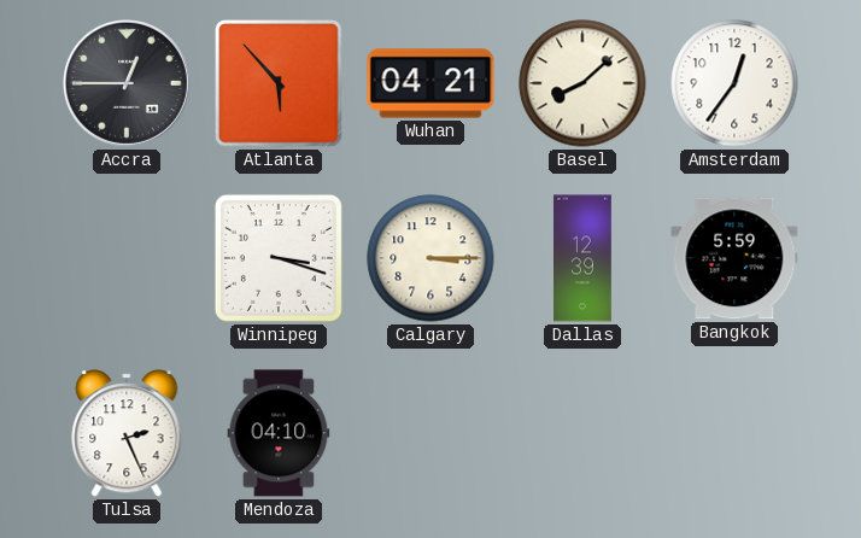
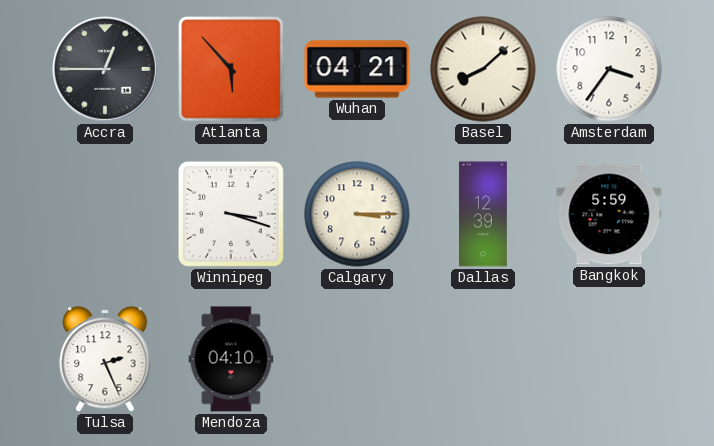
Amsterdam: 12:36 -> 3:36
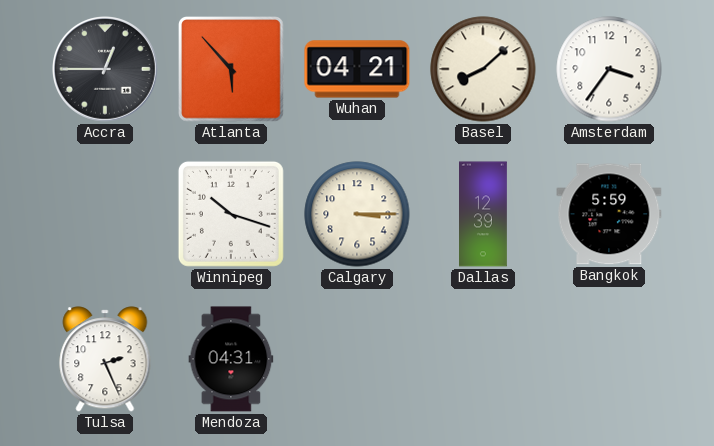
Winnipeg: 3:18 -> 10:18
Mendoza: 04:10 -> 04:31
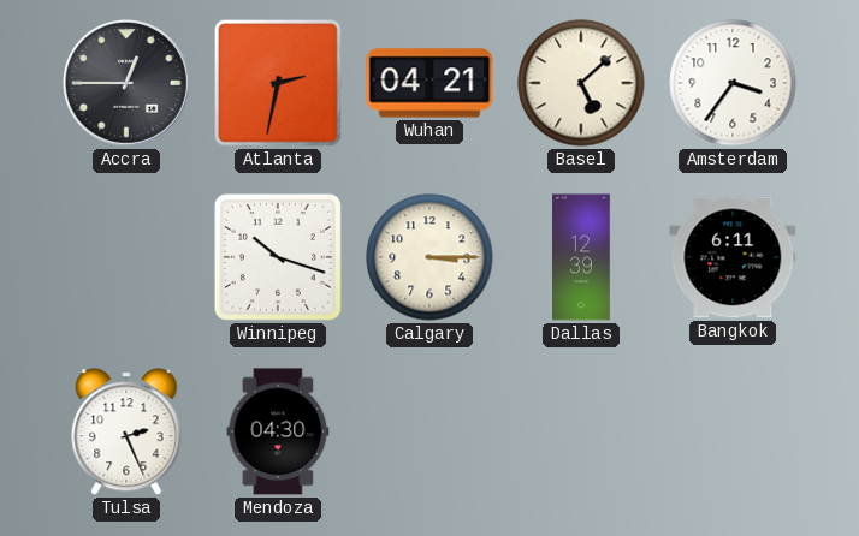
Atlanta: 5:53 -> 2:32
Basel: 8:08 -> 5:08
Bangkok: 5:59 -> 6:11
Mendoza: 04:31 -> 04:30
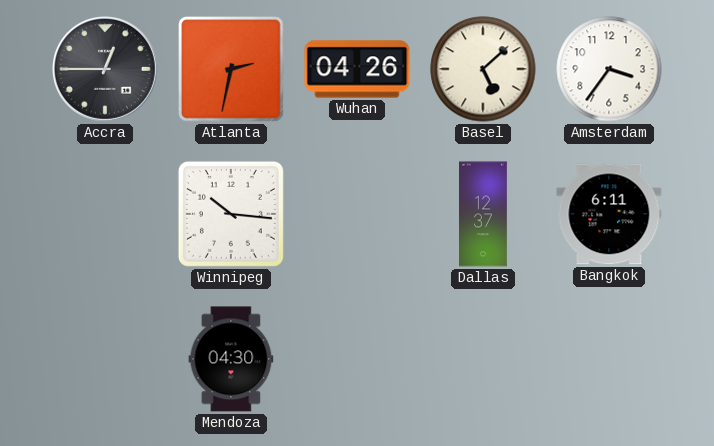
Wuhan: 04:21 -> 04:26
Winnipeg: 10:18 -> 10:16
Calgary: 3:15 -> none
Dallas: 12:39 -> 12:37
Tulsa: 2:26 -> none
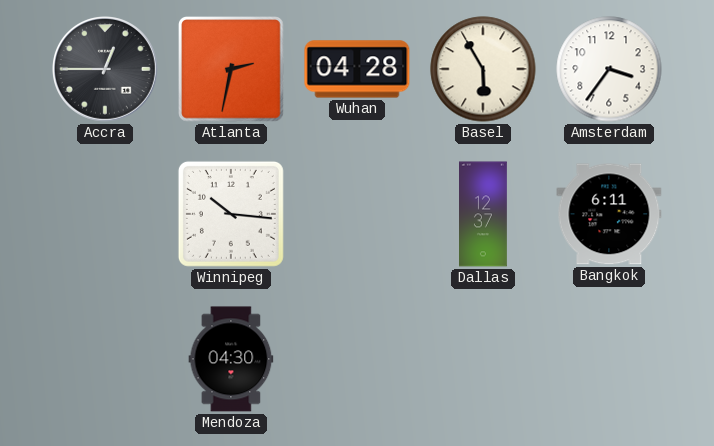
Wuhan: 04:26 -> 04:28
Basel: 5:08 -> 5:55
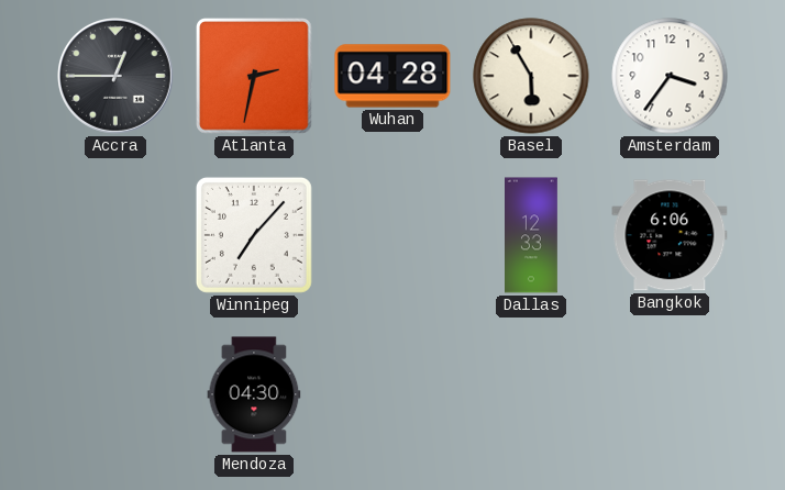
Winnipeg: 10:16 -> 7:07
Dallas: 12:37 -> 12:33
Bangkok: 6:11 -> 6:06
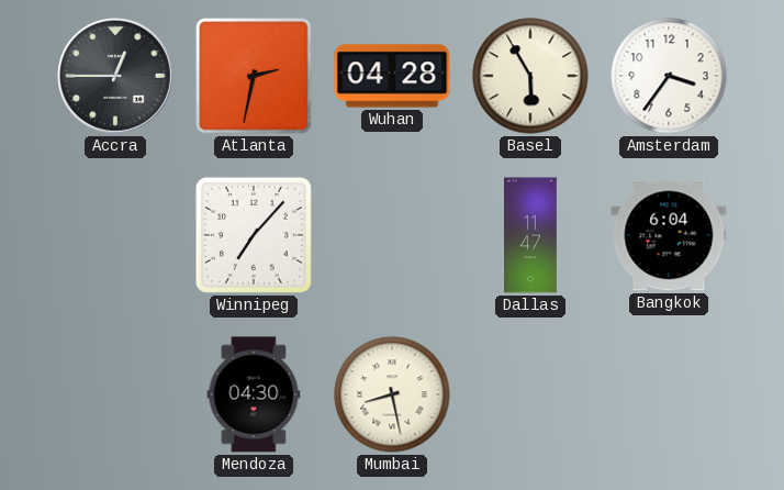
Dallas: 12:33 -> 11:47
Bangkok: 6:06 -> 6:04
Mumbai: none -> 8:28
